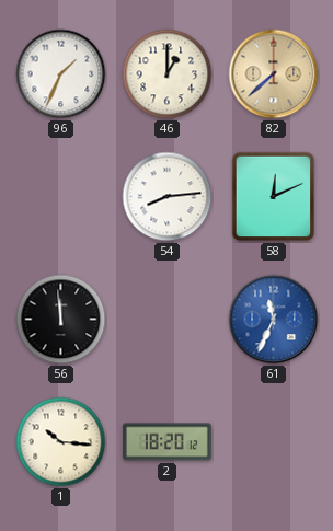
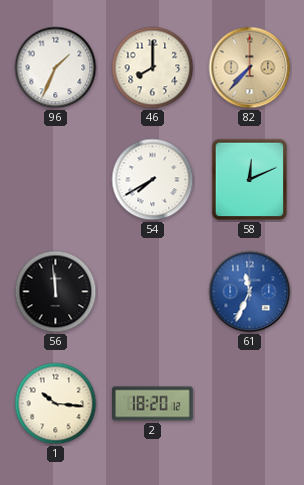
46: 1:00 -> 8:00
82: 7:38 -> 7:37
54: 8:14 -> 7:40
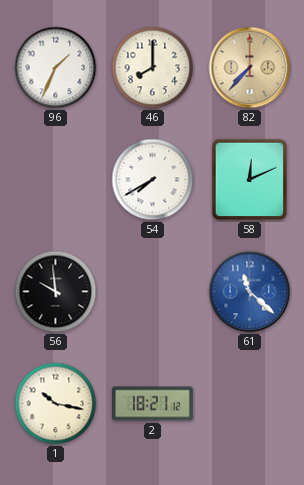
56: 11:59 -> 9:59
61: 11:34 -> 11:22
1: 10:16 -> 10:17
2: 18:20 -> 18:21
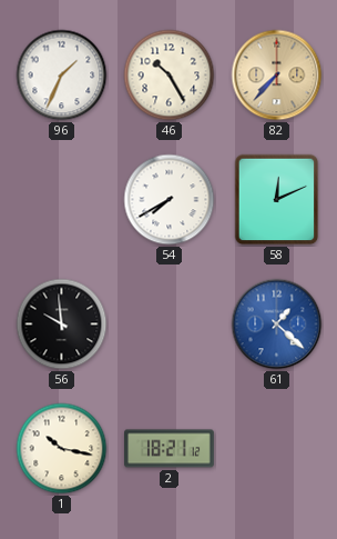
46: 8:00 -> 10:25
61: 11:22 -> 1:22
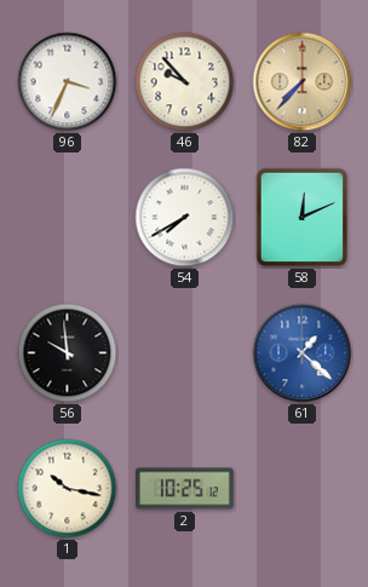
96: 1:34 -> 3:34
46: 10:25 -> 9:53
2: 18:21 -> 10:25
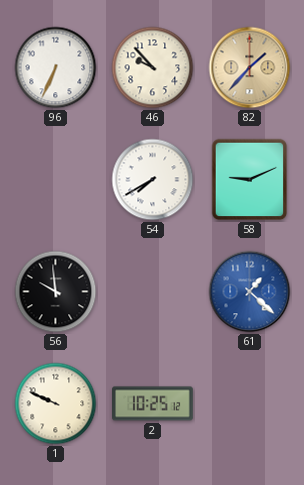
96: 3:34 -> 6:34
82: 7:37 -> 1:37
58: 12:11 -> 9:11
1: 10:17 -> 9:49
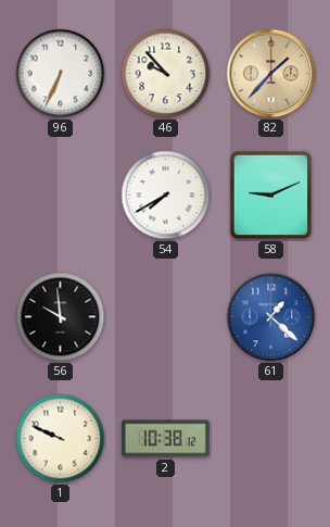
2: 10:25 -> 10:38
